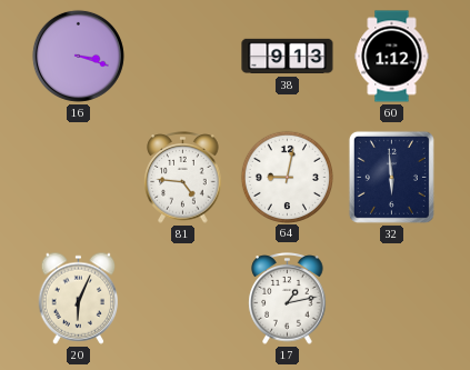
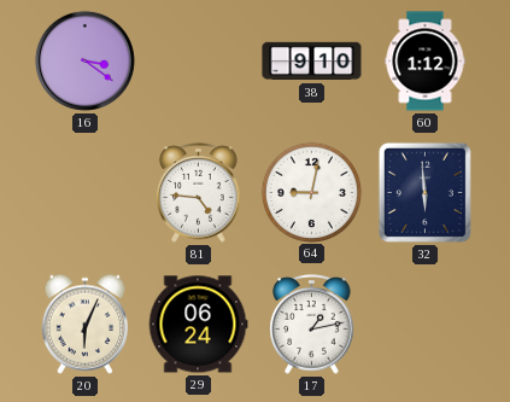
16: 3:18 -> 3:21
38: 9:13 -> 9:10
29: none -> 06:24
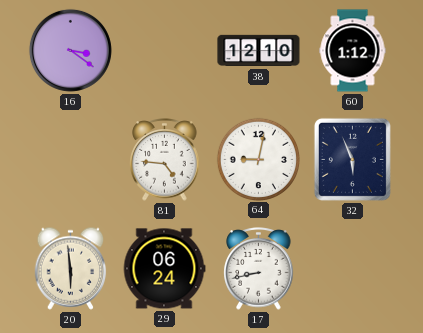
38: 9:10 -> 12:10
32: 5:59 -> 5:56
20: 6:04 -> 5:59
17: 1:13 -> 8:43
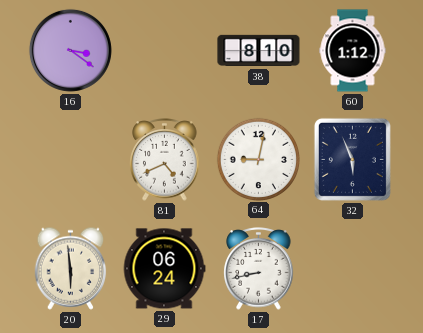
38: 12:10 -> 8:10
81: 4:46 -> 4:41
